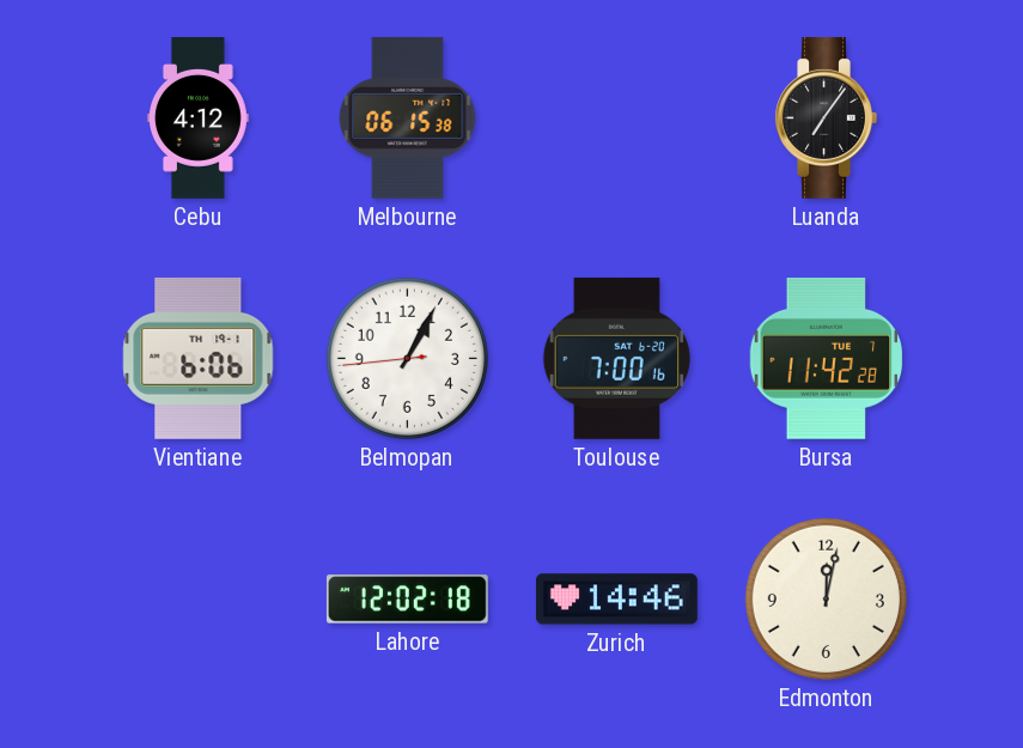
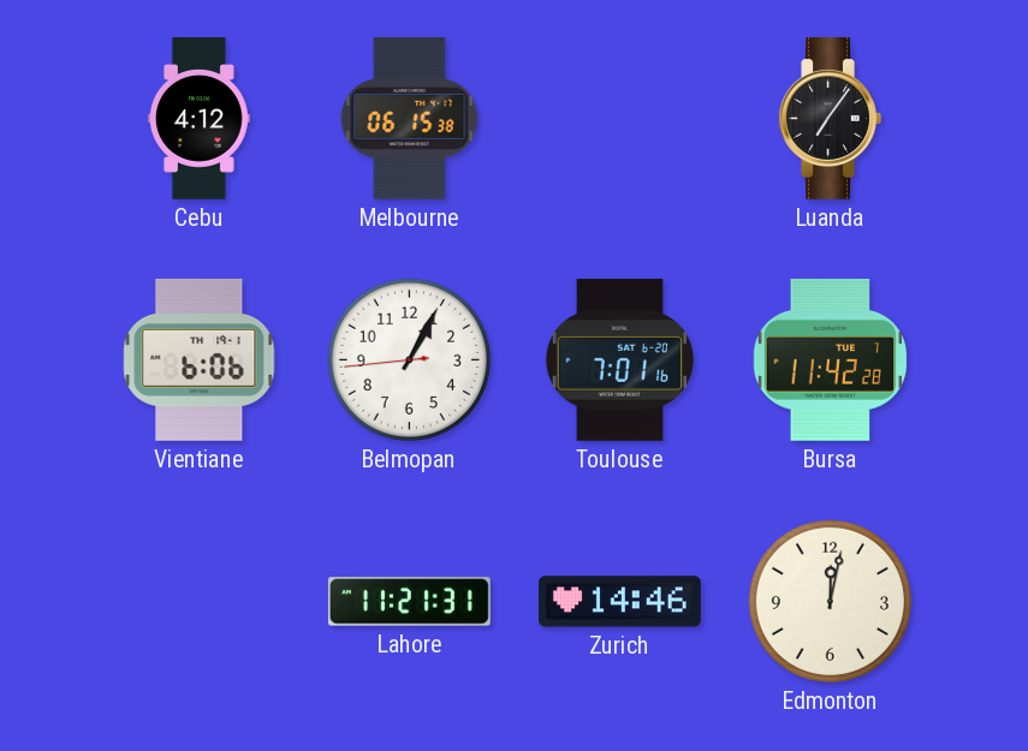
Toulouse: 7:00 -> 7:01
Lahore: 12:02 -> 11:21
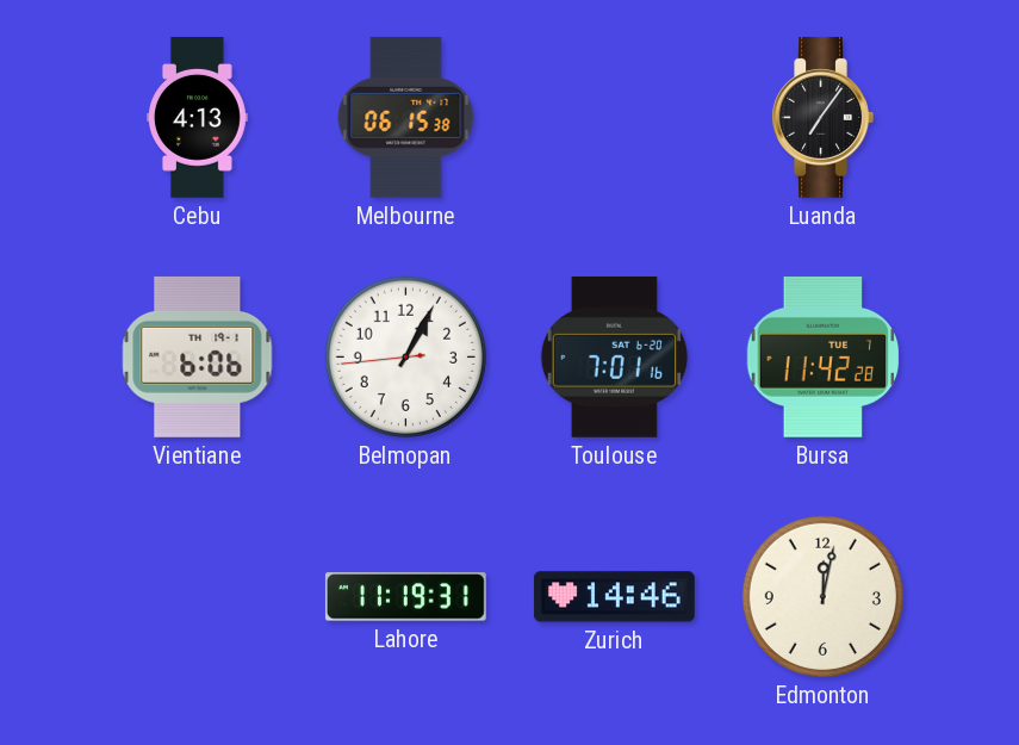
Cebu: 4:12 -> 4:13
Lahore: 11:21 -> 11:19
